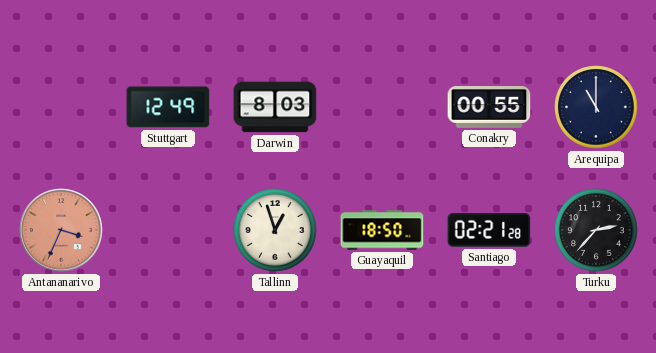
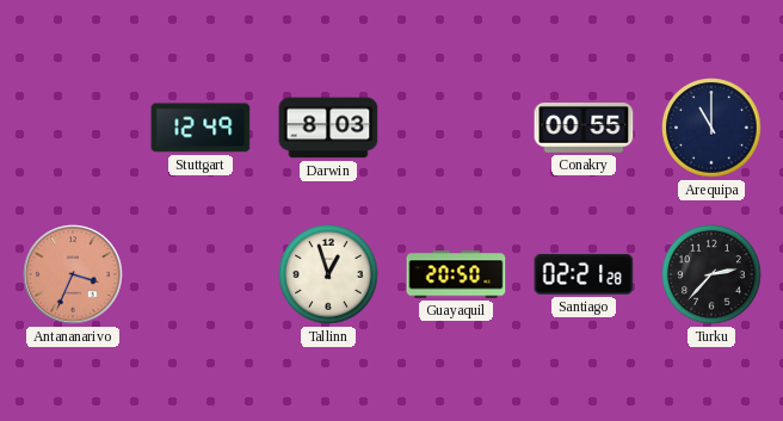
Guayaquil: 18:50 -> 20:50
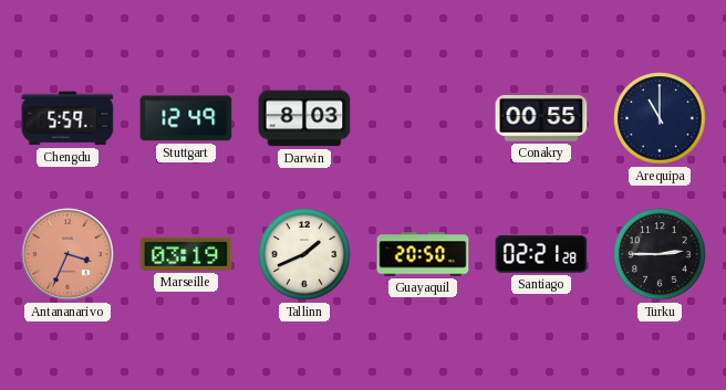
Chengdu: none -> 5:59
Marseille: none -> 03:19
Tallinn: 12:57 -> 1:41
Turku: 2:37 -> 2:45
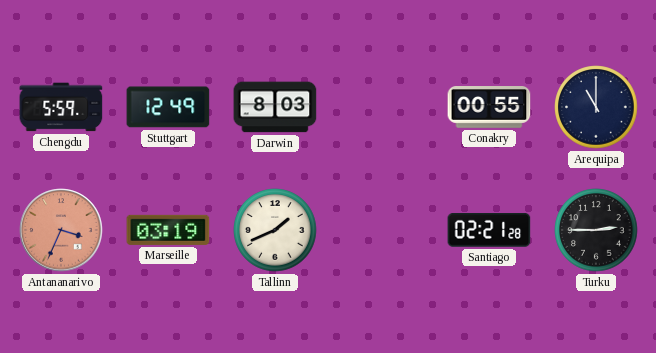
Guayaquil: 20:50 -> none
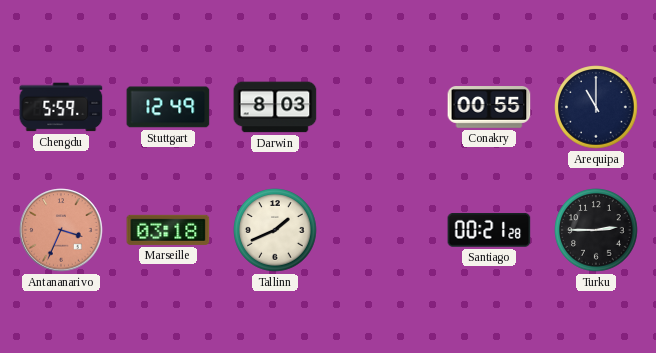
Marseille: 03:19 -> 03:18
Santiago: 02:21 -> 00:21
